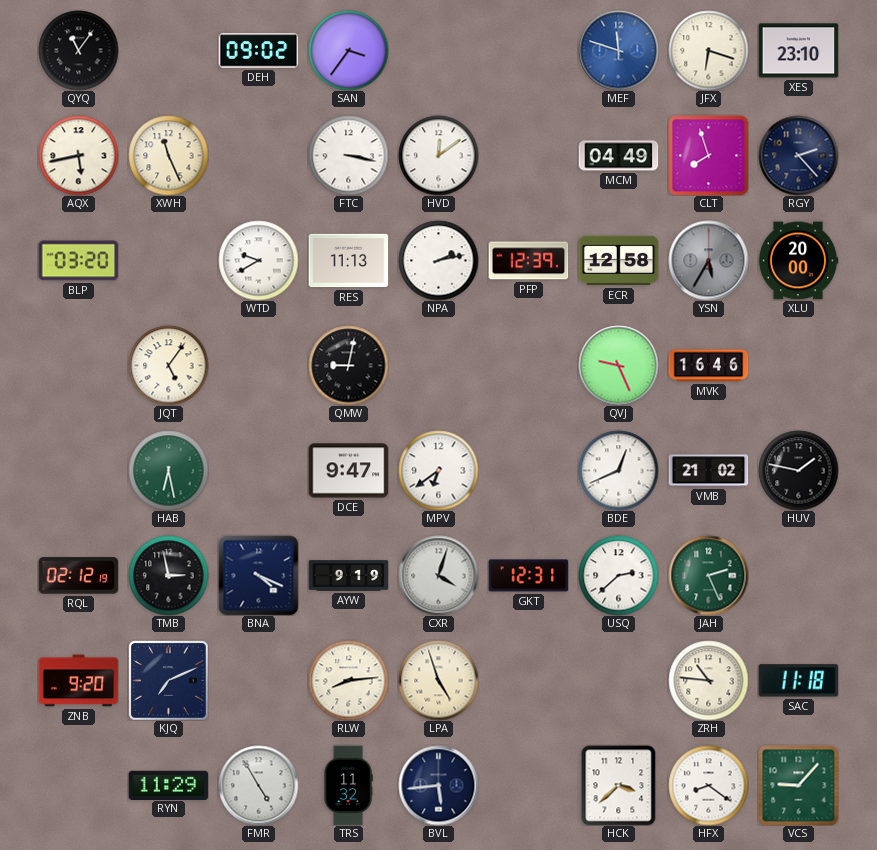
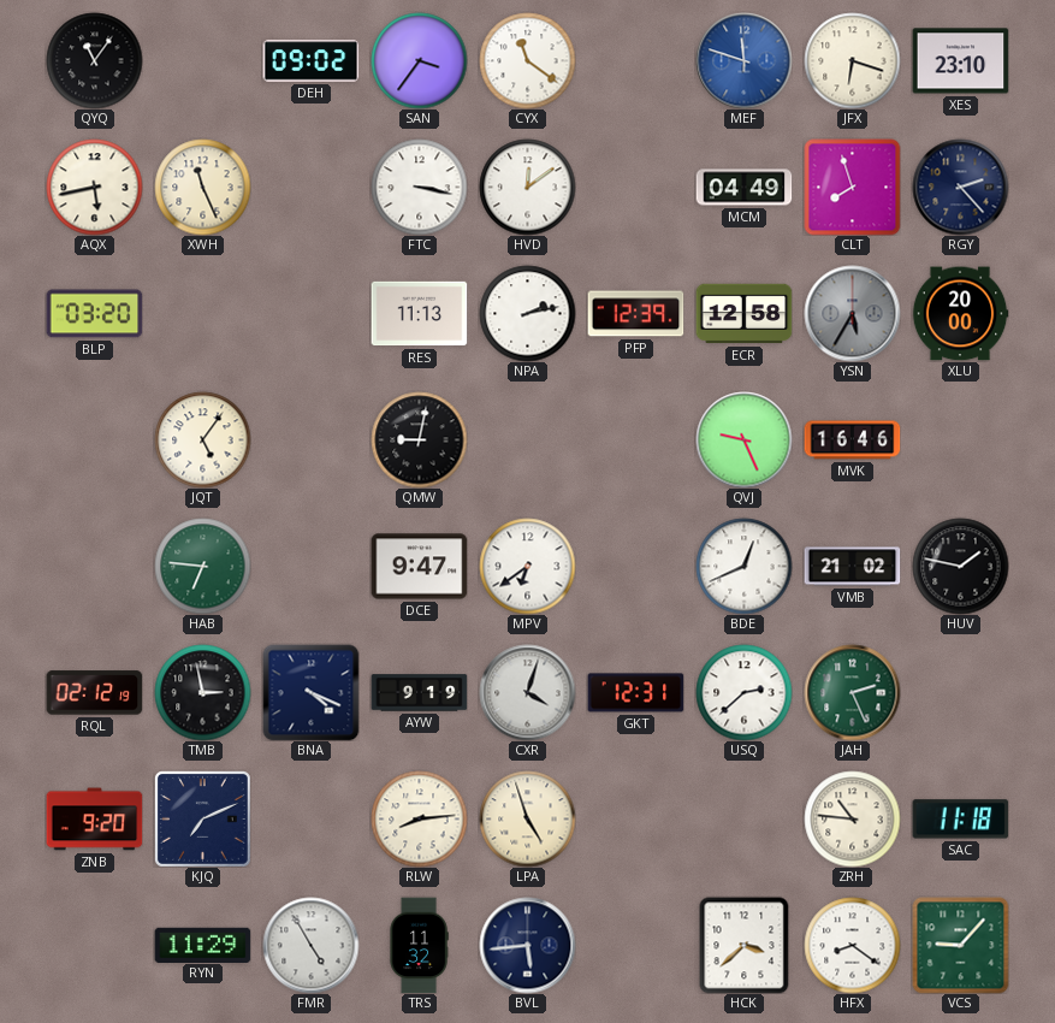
CYX: none -> 11:21
WTD: 9:40 -> none
HAB: 6:28 -> 6:46
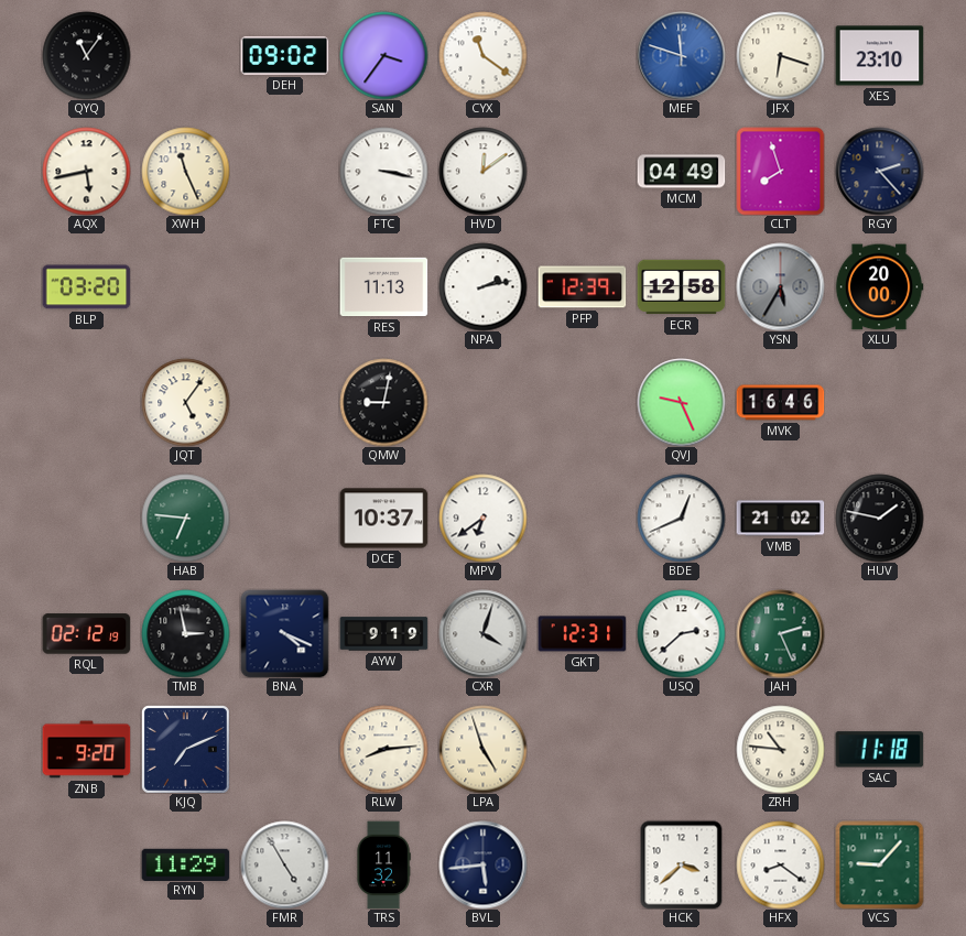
DCE: 9:47 -> 10:37
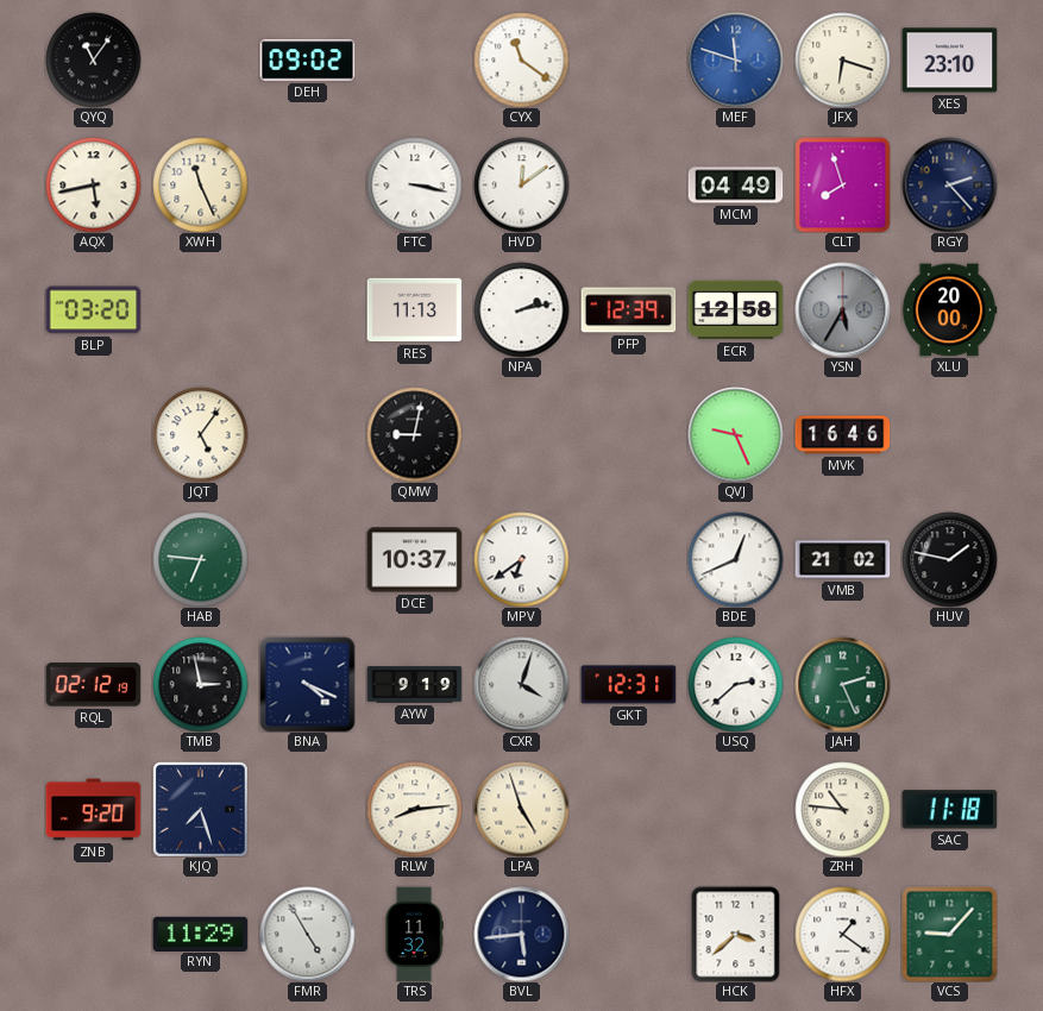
SAN: 3:36 -> none
KJQ: 7:11 -> 7:27
HFX: 8:21 -> 1:21
